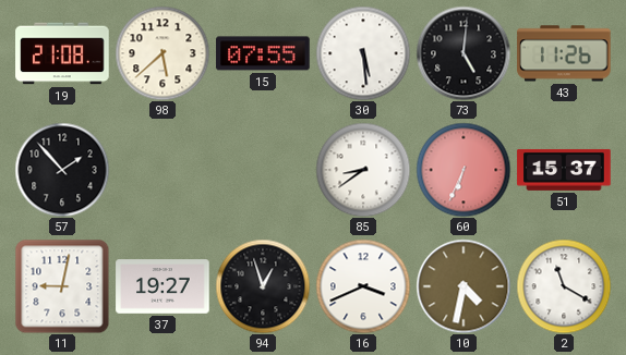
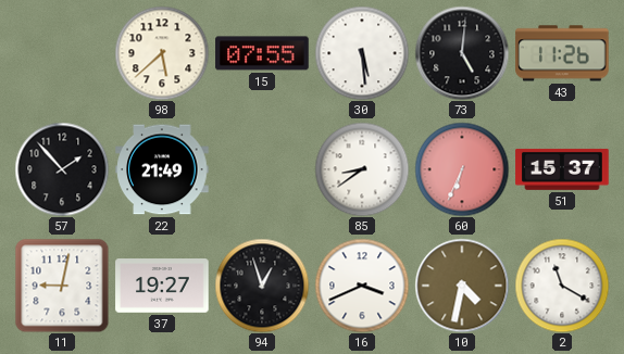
19: 21:08 -> none
22: none -> 21:49
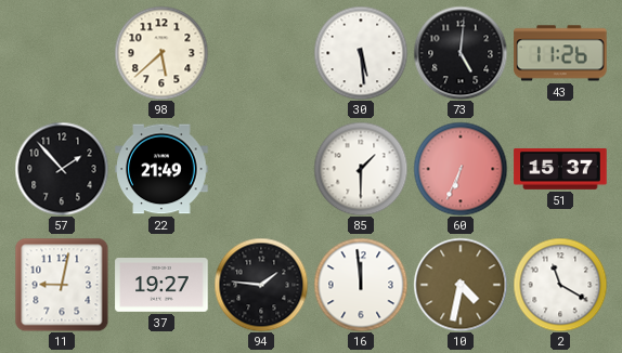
15: 07:55 -> none
85: 8:39 -> 1:30
94: 12:57 -> 1:46
16: 3:41 -> 11:59
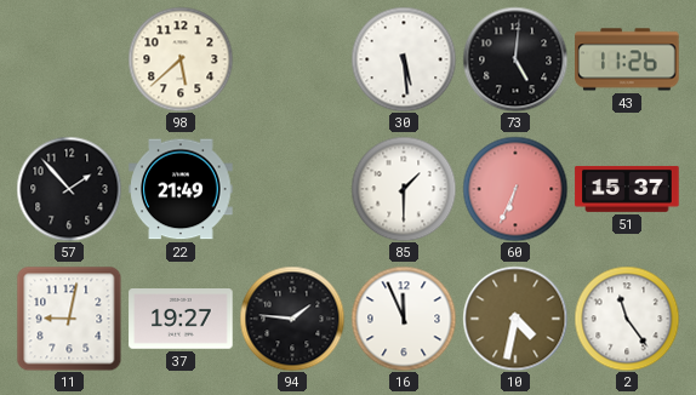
16: 11:59 -> 11:56
2: 11:20 -> 11:24
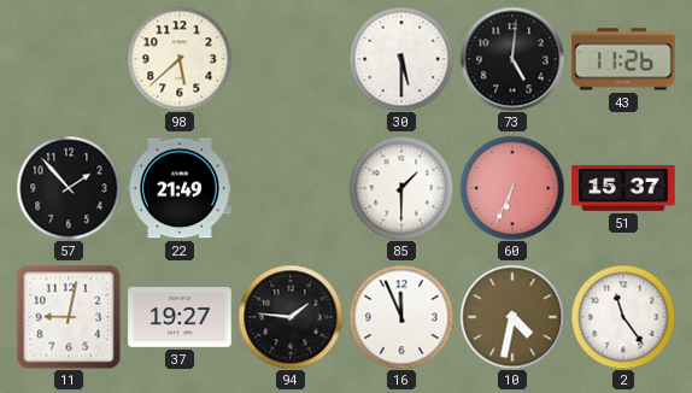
30: 5:29 -> 5:30
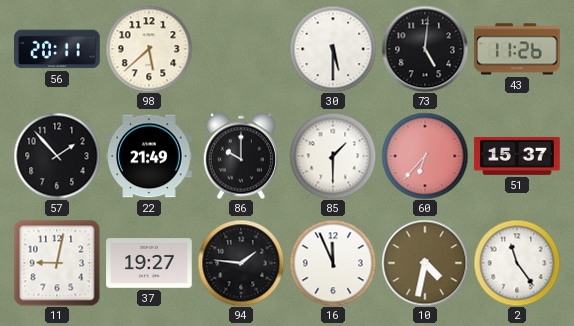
56: none -> 20:11
86: none -> 10:00
60: 6:34 -> 6:37
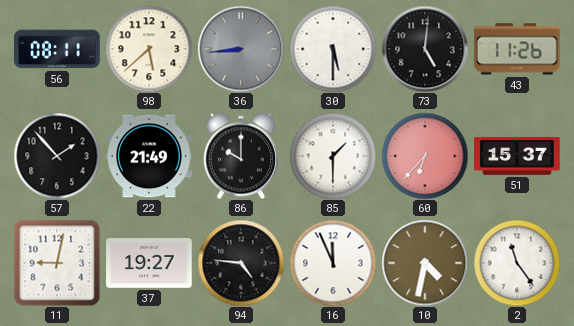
56: 20:11 -> 08:11
36: none -> 8:44
94: 1:46 -> 4:46
